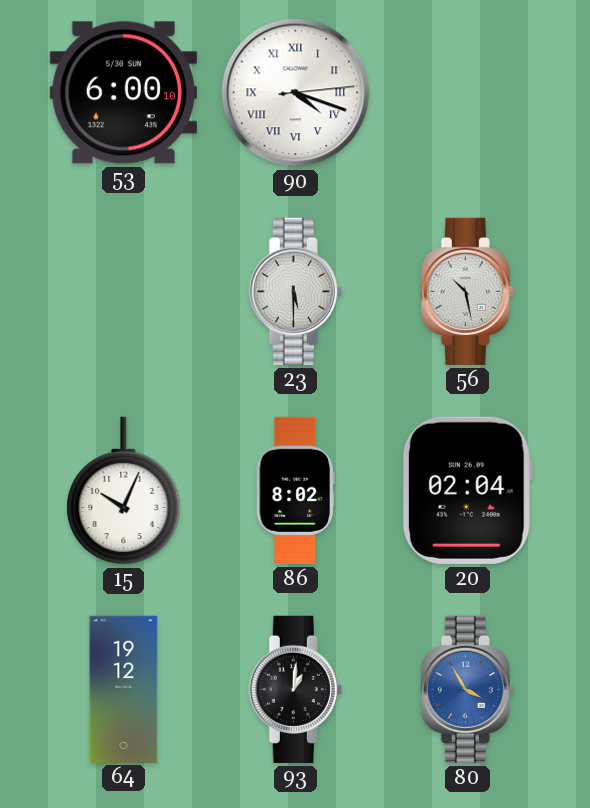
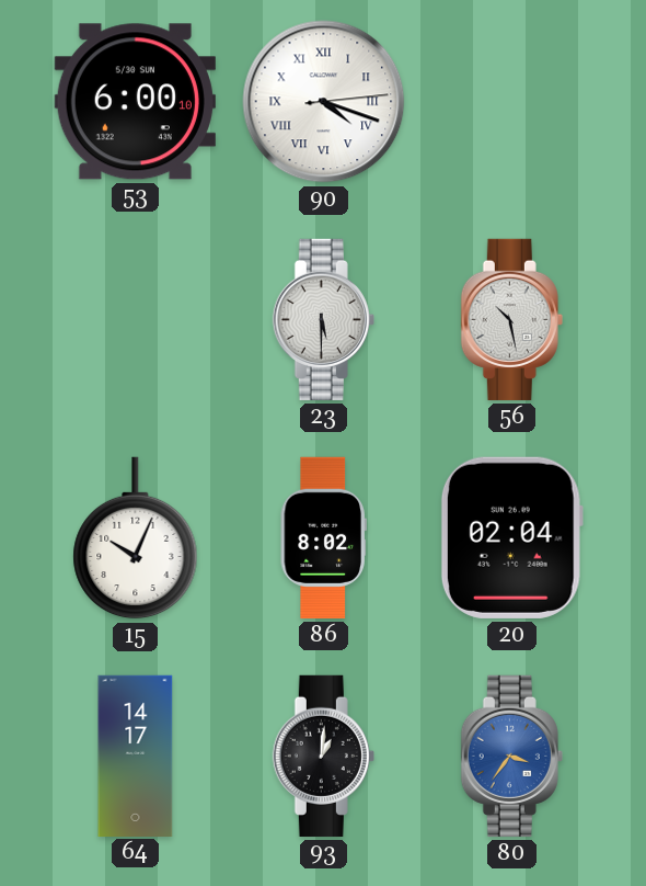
64: 19:12 -> 14:17
80: 3:55 -> 3:36
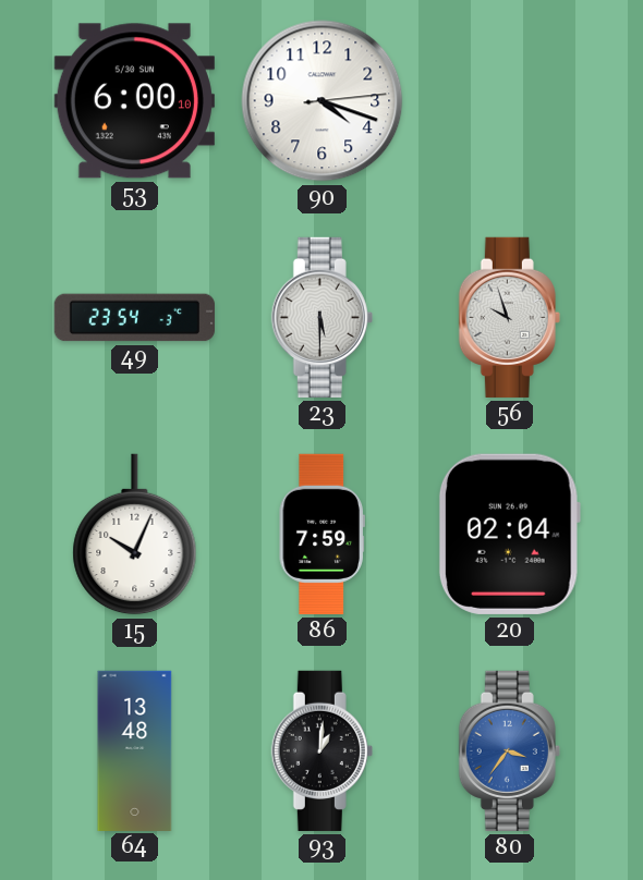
90 numerals: Roman -> Arabic
49: none -> 23:54
56: 10:28 -> 9:57
86: 8:02 -> 7:59
64: 14:17 -> 13:48
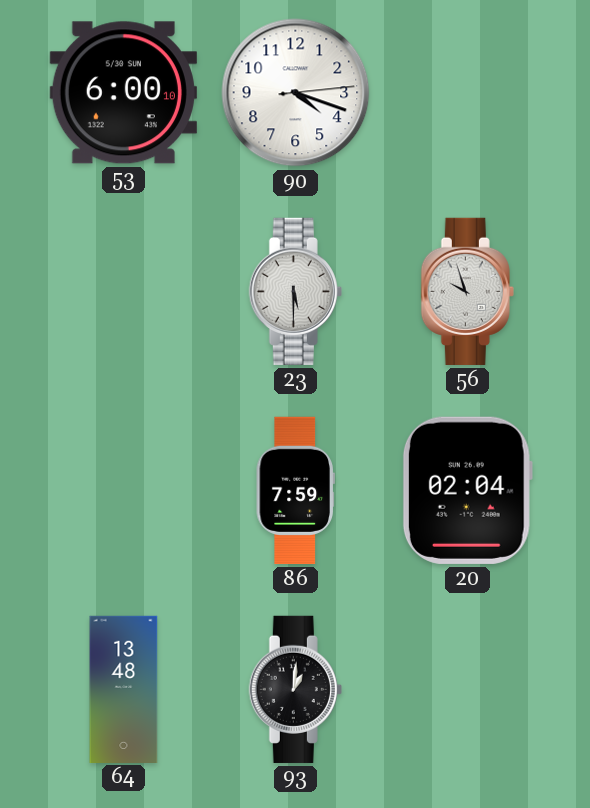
49: 23:54 -> none
15: 10:04 -> none
80: 3:36 -> none
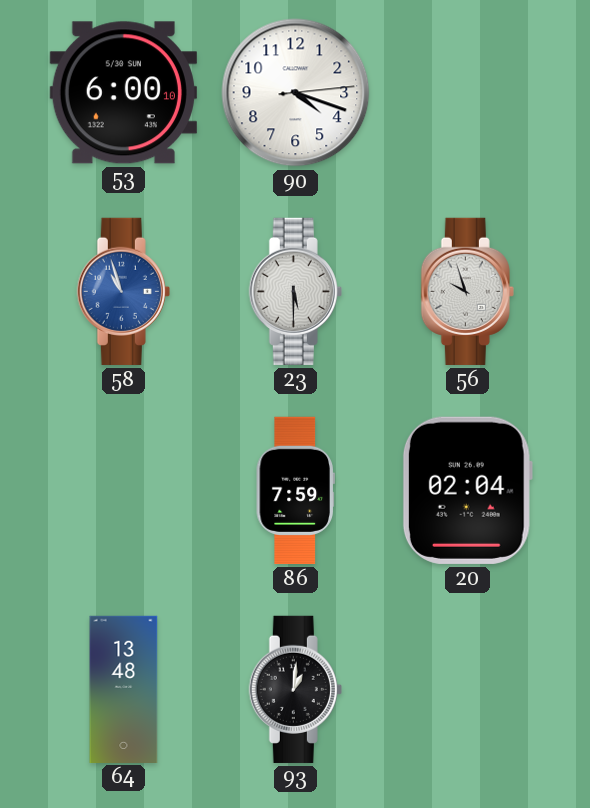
58: none -> 10:57
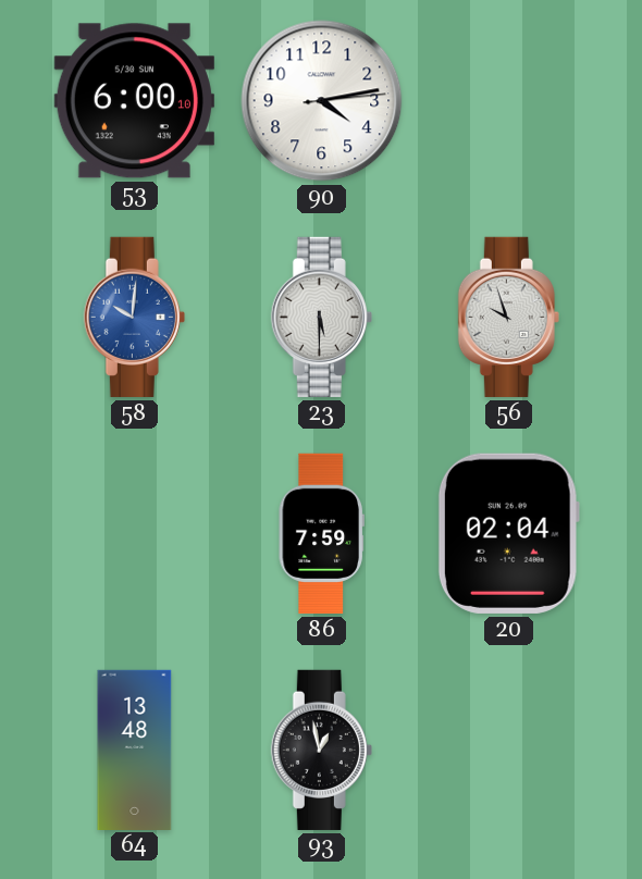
90: 4:18 -> 4:13
58: 10:57 -> 10:01
93: 1:01 -> 12:58
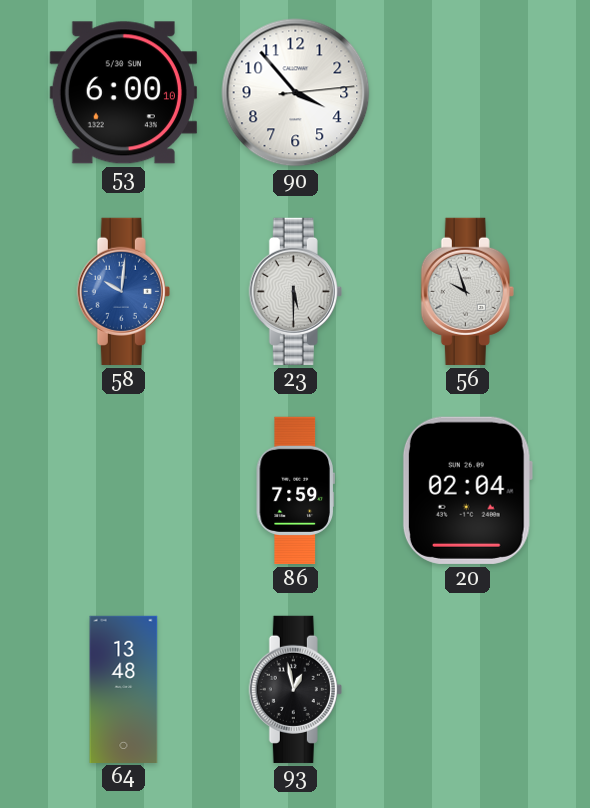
90: 4:13 -> 3:53
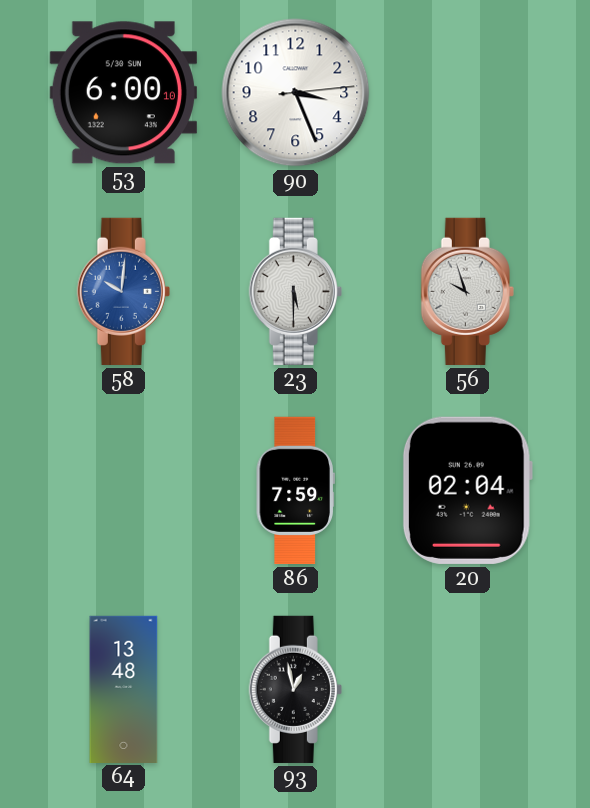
90: 3:53 -> 3:26
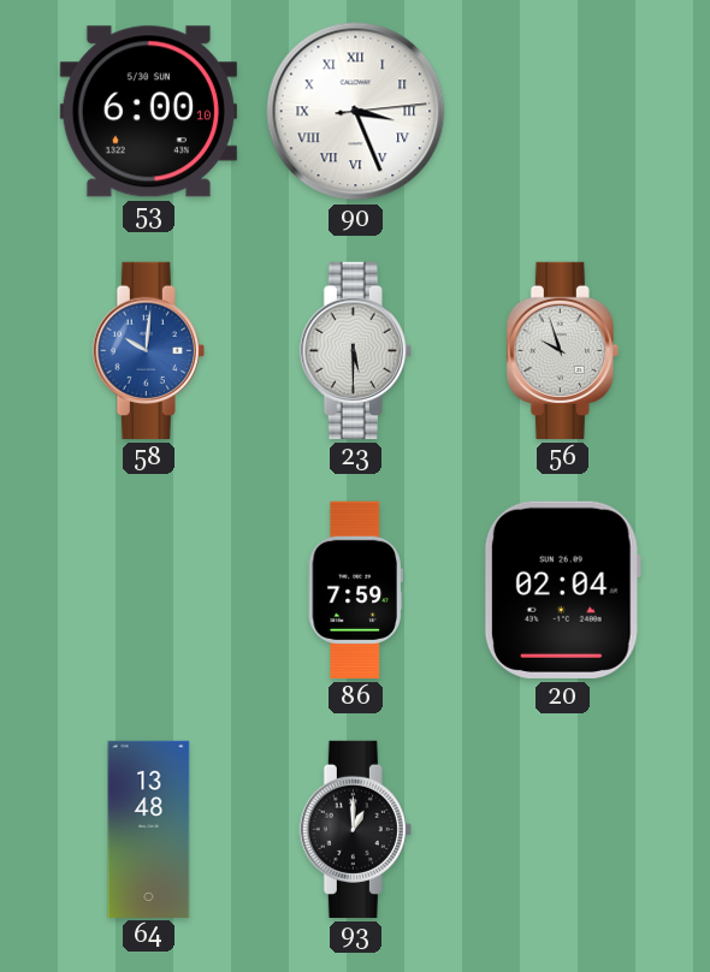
90 numerals: Arabic -> Roman
93: 12:58 -> 1:00
